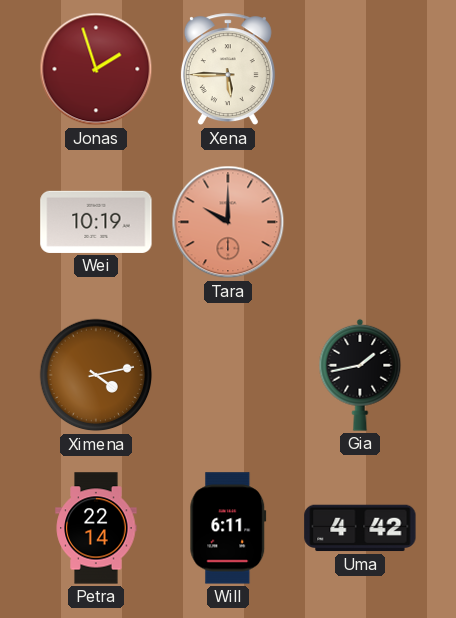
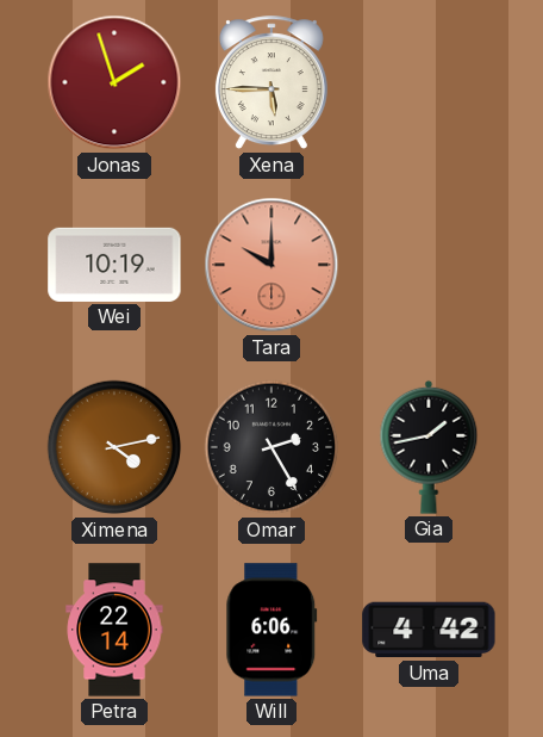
Omar: none -> 2:25
Will: 6:11 -> 6:06
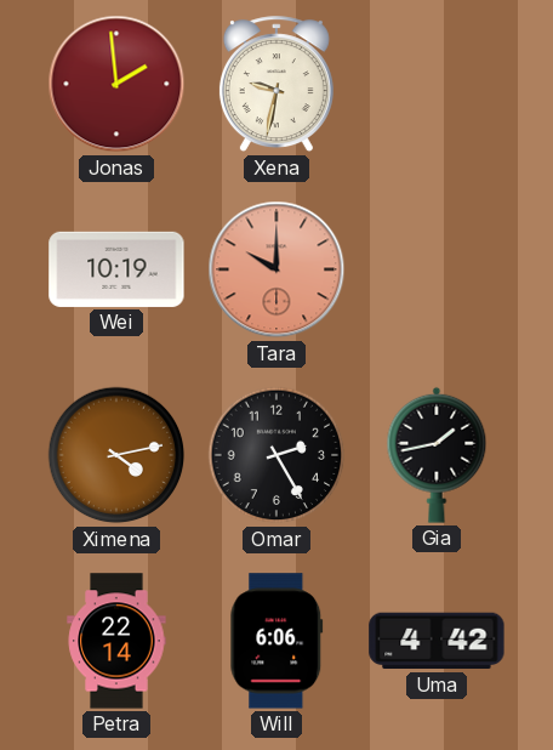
Jonas: 1:57 -> 1:59
Xena: 5:45 -> 9:32
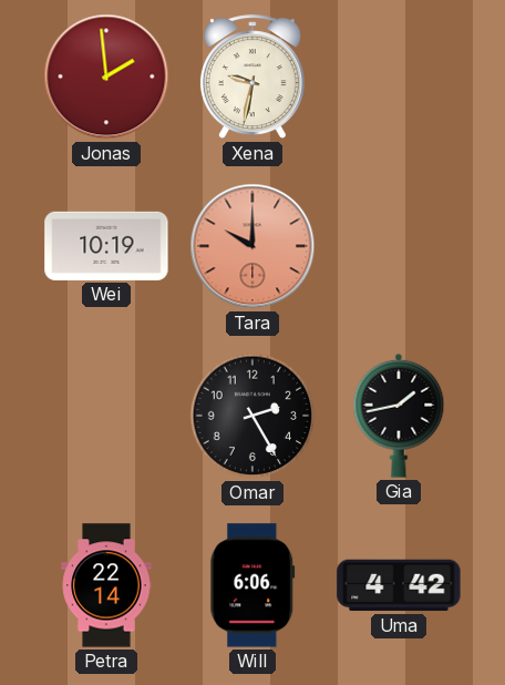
Ximena: 4:13 -> none
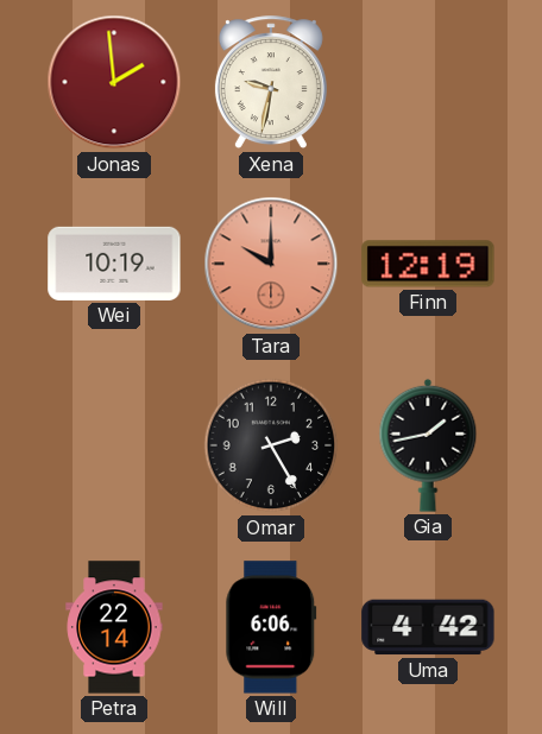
Finn: none -> 12:19
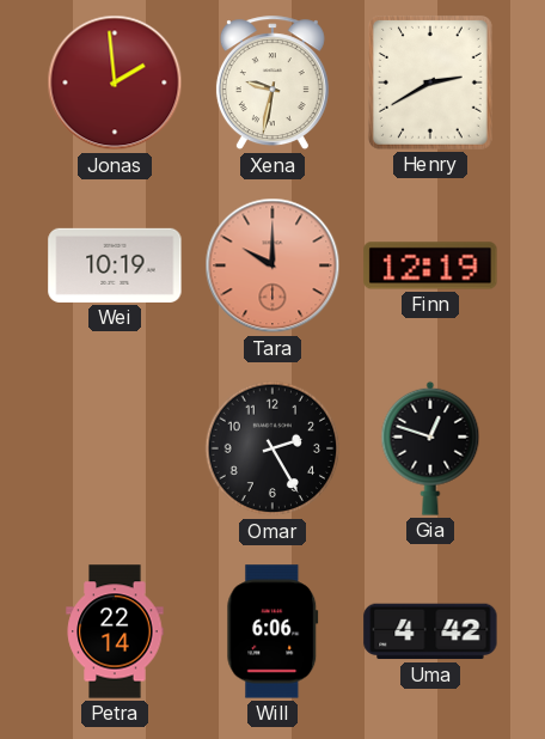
Henry: none -> 2:40
Gia: 1:43 -> 12:48
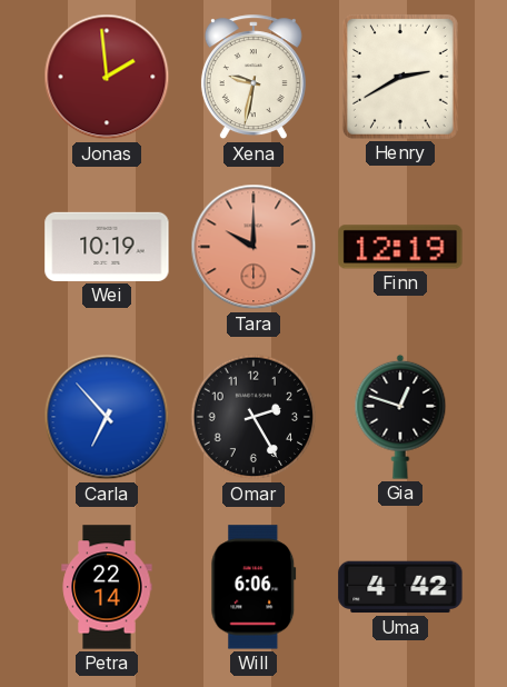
Carla: none -> 6:53
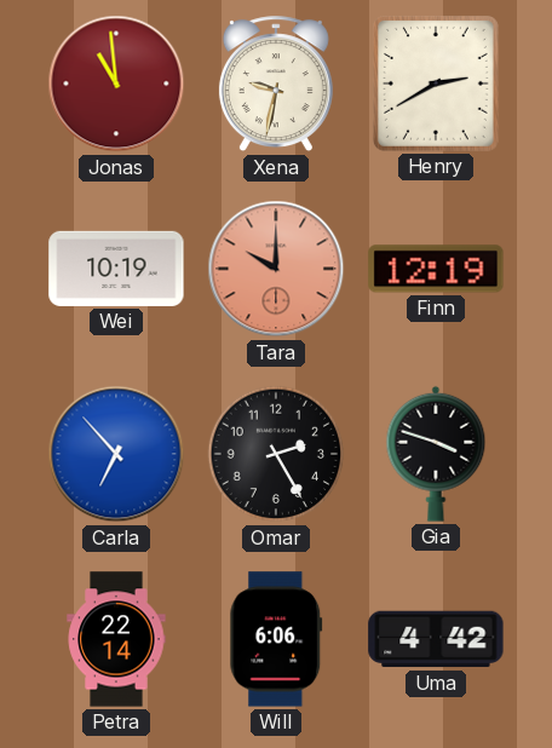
Jonas: 1:59 -> 10:59
Gia: 12:48 -> 3:48
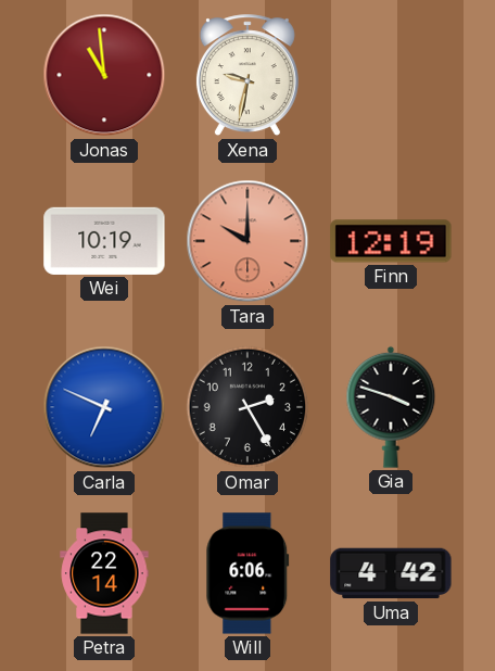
Henry: 2:40 -> none
Carla: 6:53 -> 6:49
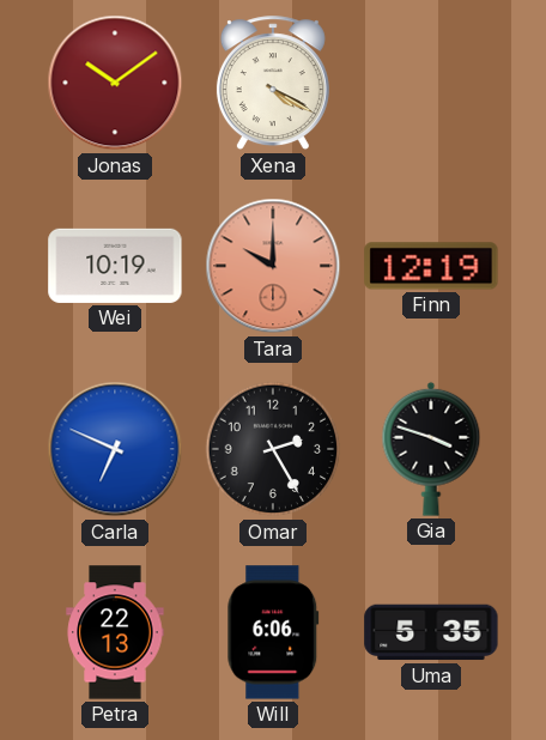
Jonas: 10:59 -> 10:09
Xena: 9:32 -> 4:20
Petra: 22:14 -> 22:13
Uma: 4:42 -> 5:35
